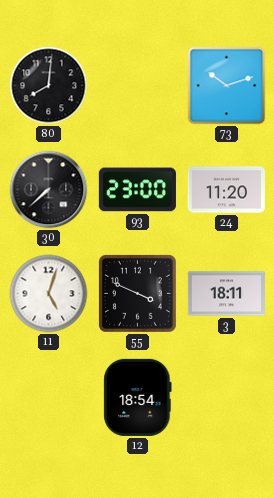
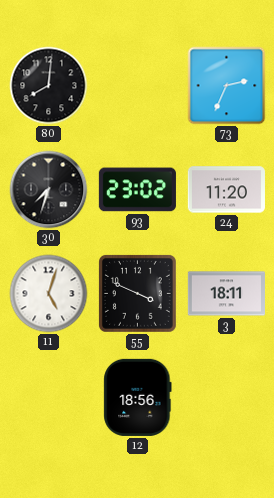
73: 10:12 -> 2:34
30: 7:38 -> 7:33
93: 23:00 -> 23:02
12: 18:54 -> 18:56
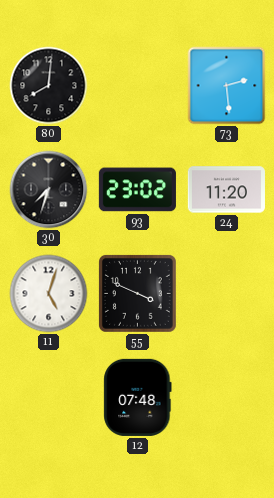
73: 2:34 -> 2:29
3: 18:11 -> none
12: 18:56 -> 07:48
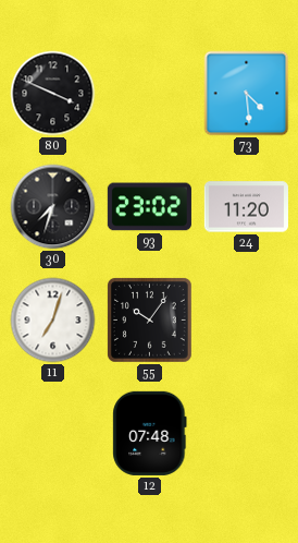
80: 8:01 -> 3:49
73: 2:29 -> 4:29
11: 5:03 -> 7:03
55: 3:49 -> 10:06
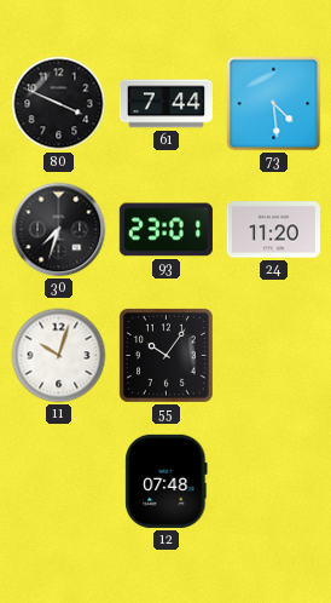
61: none -> 7:44
93: 23:02 -> 23:01
11: 7:03 -> 10:03
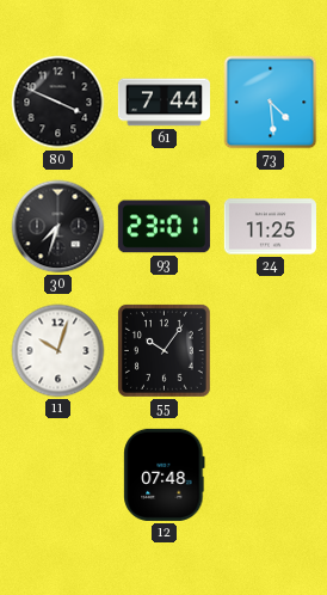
24: 11:20 -> 11:25
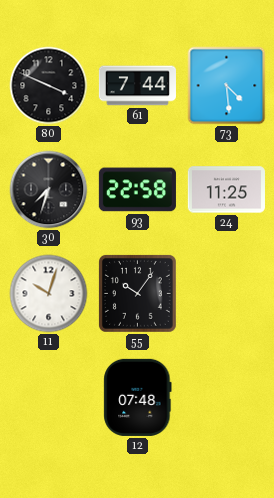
93: 23:01 -> 22:58
